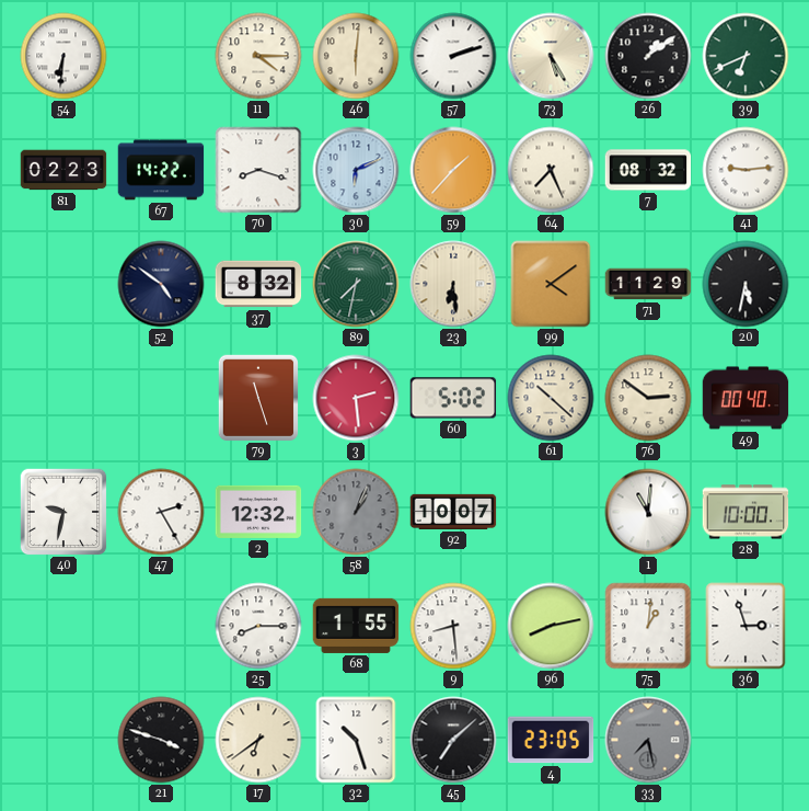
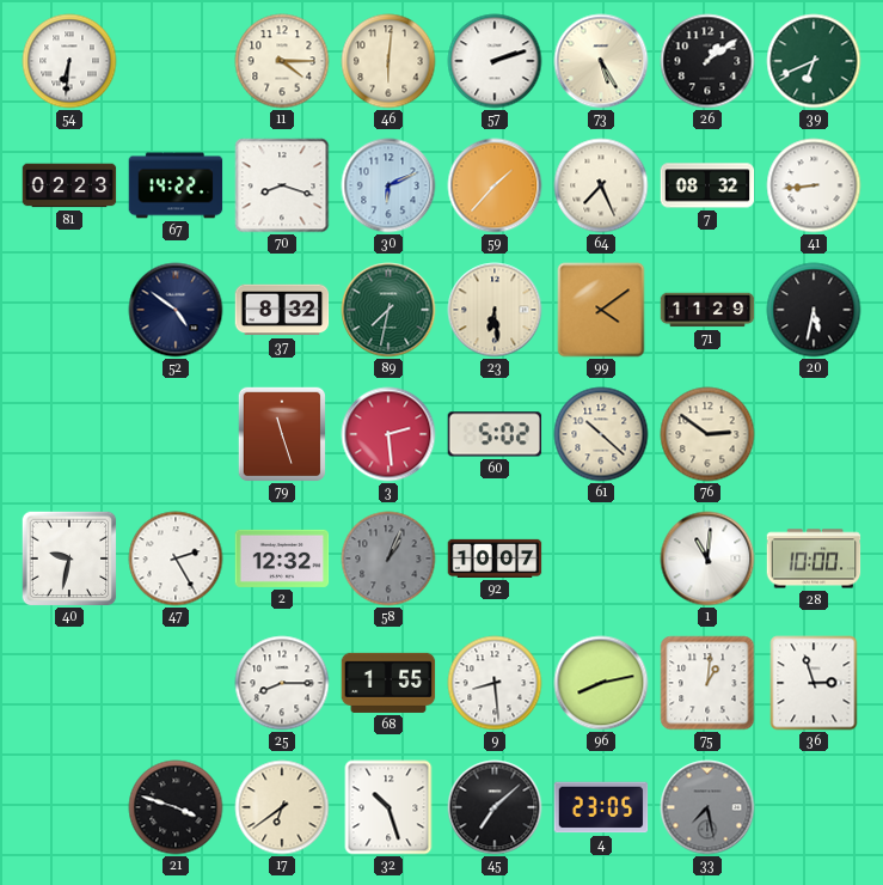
41: 9:14 -> 8:44
49: 00:40 -> none
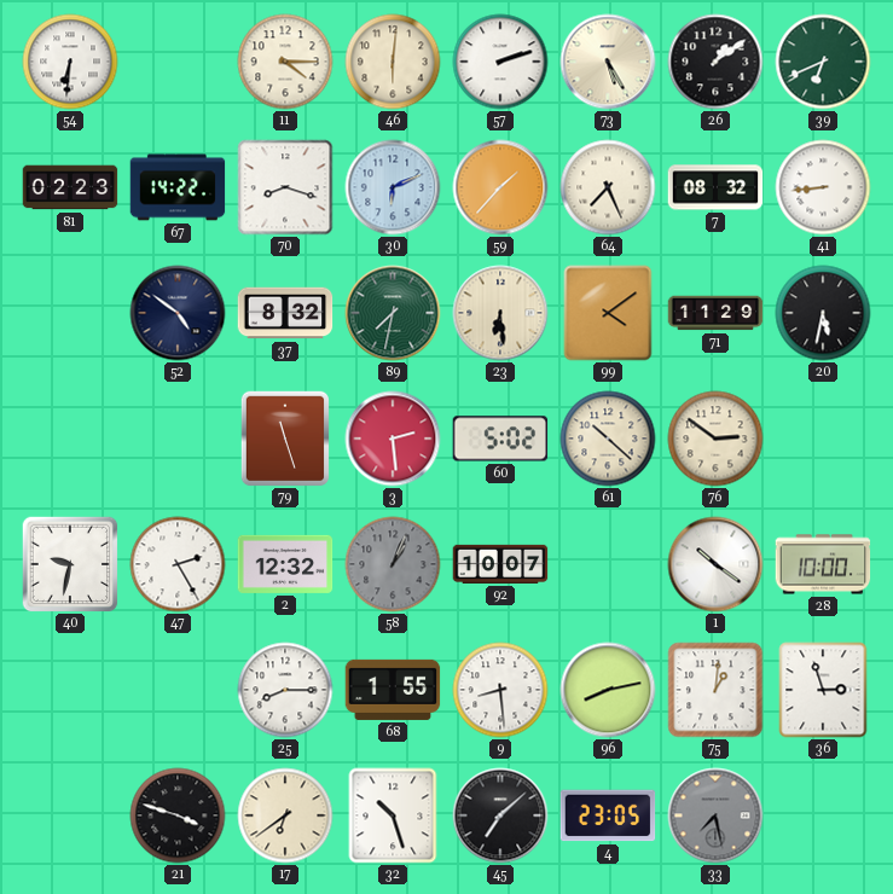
1: 11:01 -> 10:21
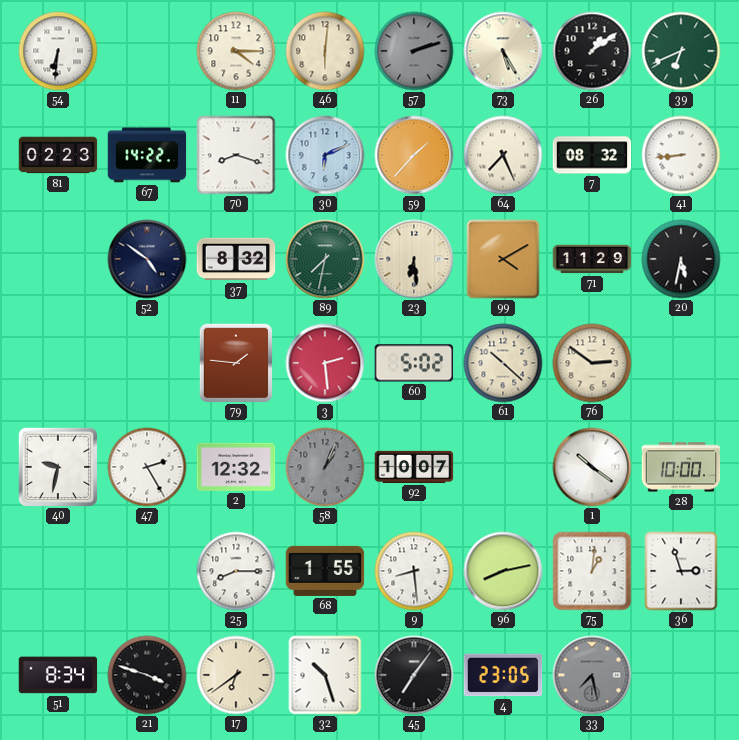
57 dial: white -> grey
99: 4:09 -> 4:10
79: 11:27 -> 1:46
51: none -> 8:34
45: 7:08 -> 7:06
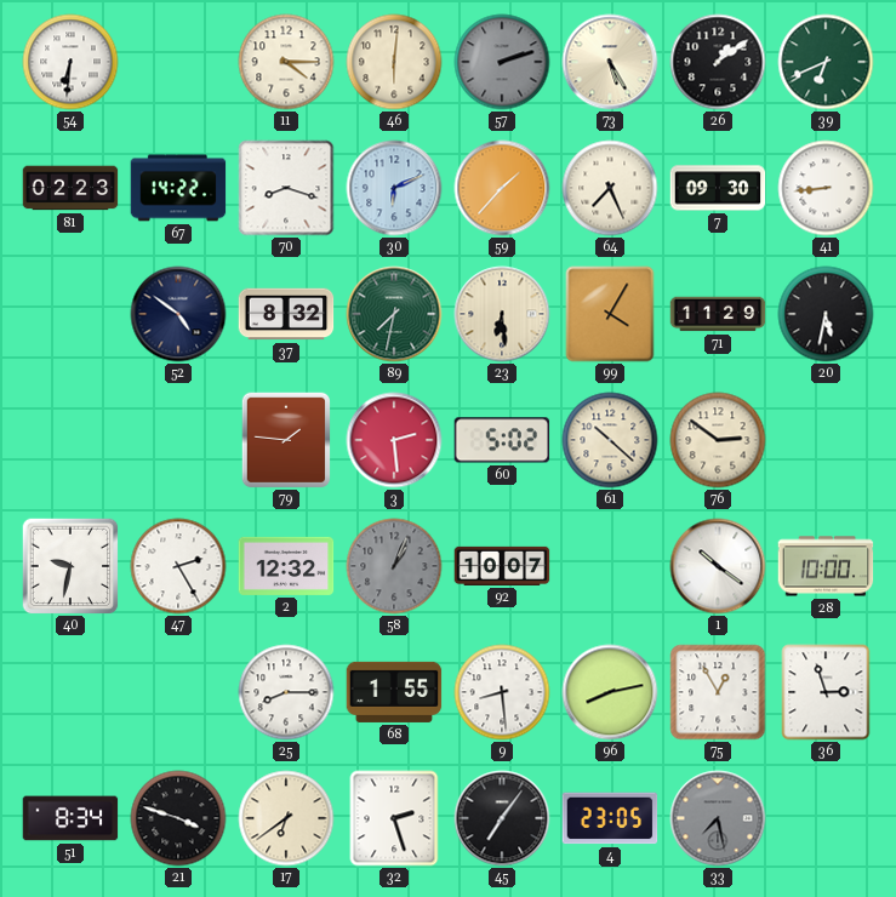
7: 08:32 -> 09:30
99: 4:10 -> 4:05
75: 1:01 -> 12:55
32: 10:27 -> 2:27
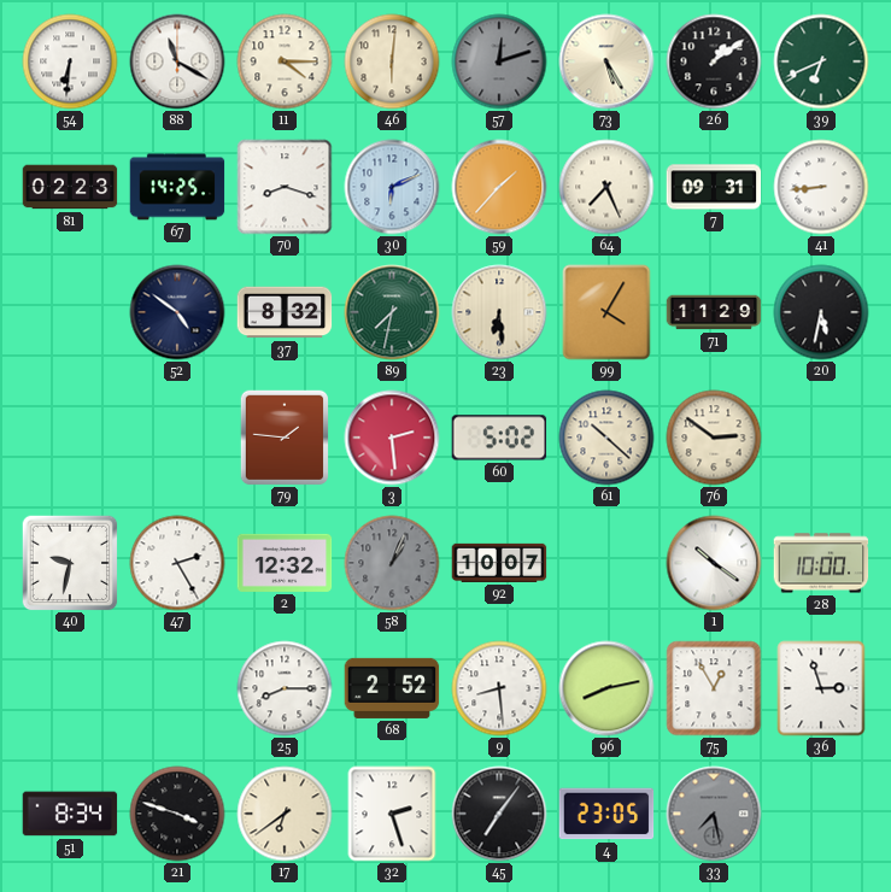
88: none -> 11:20
57: 2:12 -> 12:12
67: 14:22 -> 14:25
7: 09:30 -> 09:31
68: 1:55 -> 2:52
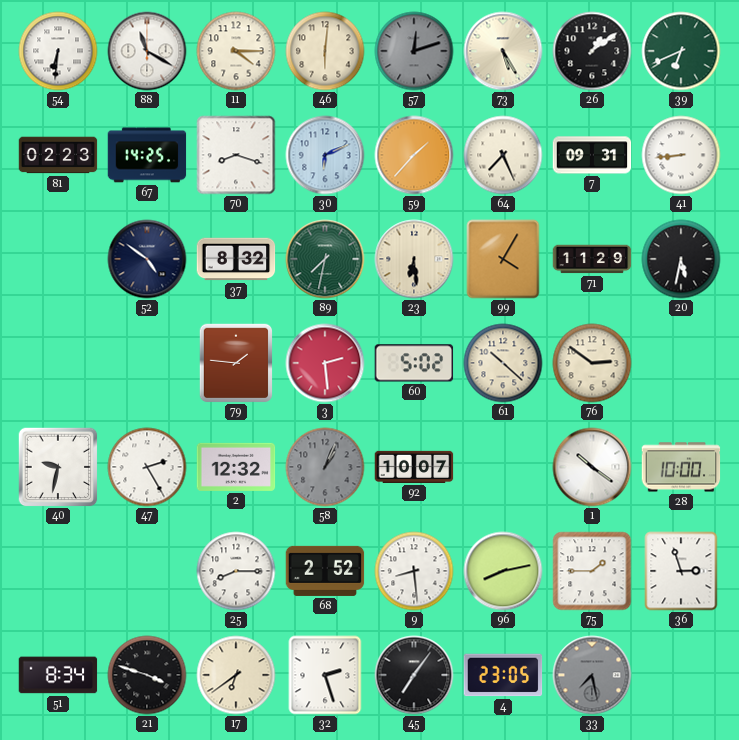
75: 12:55 -> 1:45
